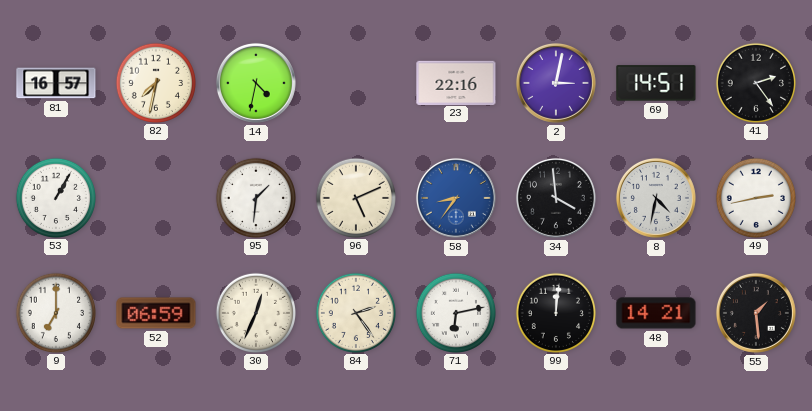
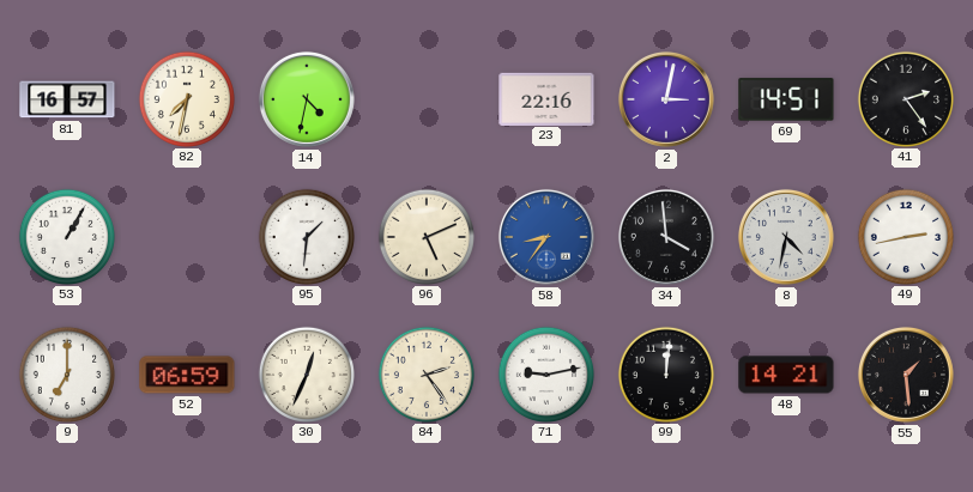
71: 6:13 -> 9:13
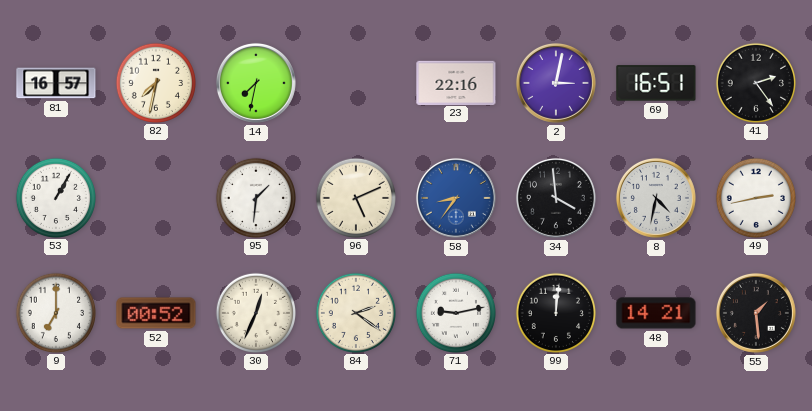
14: 4:32 -> 7:32
69: 14:51 -> 16:51
52: 06:59 -> 00:52
84: 2:24 -> 2:21
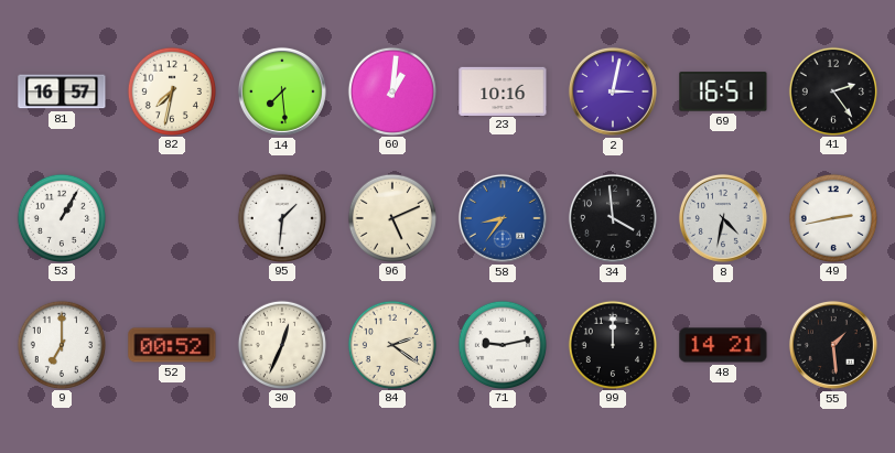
14: 7:32 -> 7:29
60: none -> 1:01
23: 22:16 -> 10:16
99: 12:01 -> 12:00
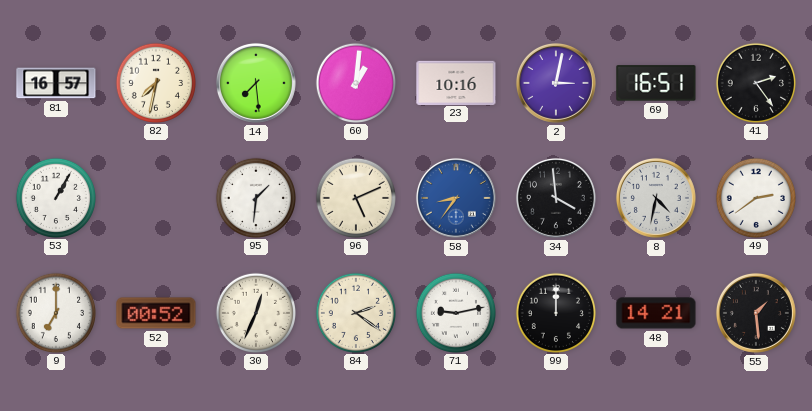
49: 2:43 -> 2:39
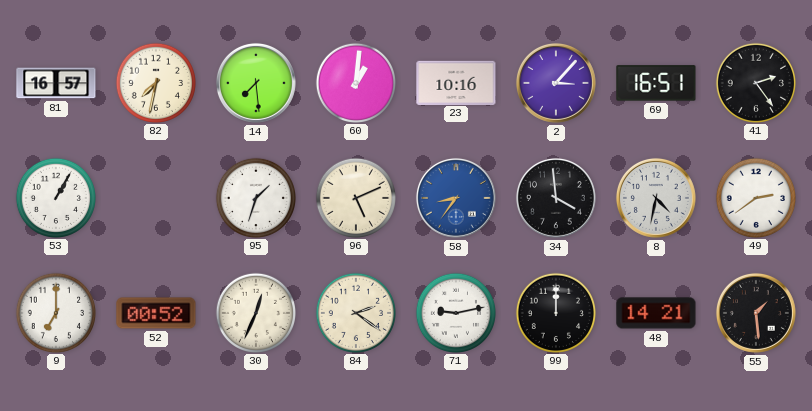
2: 3:02 -> 3:07
95: 1:31 -> 1:33
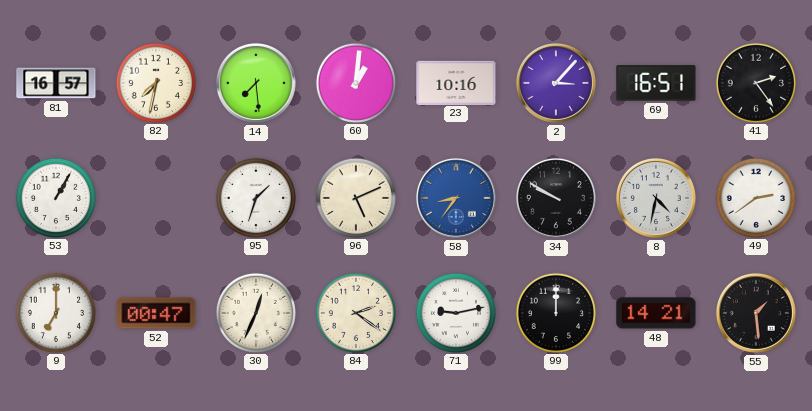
34: 3:59 -> 9:50
52: 00:52 -> 00:47
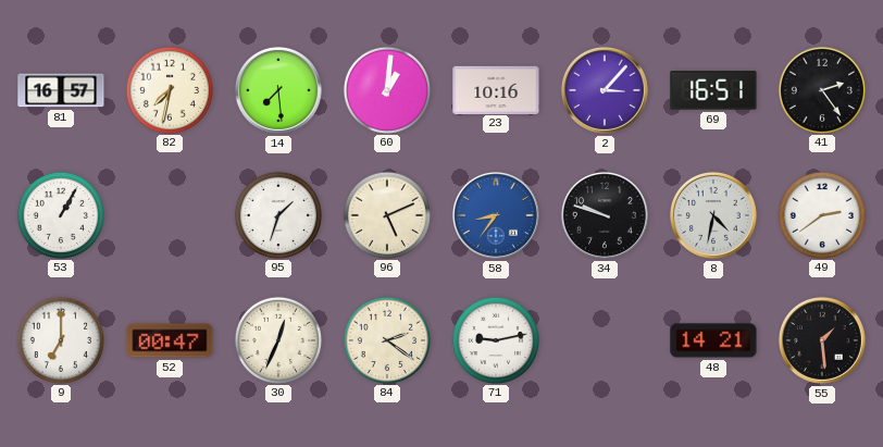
34: 9:50 -> 9:48
99: 12:00 -> none
